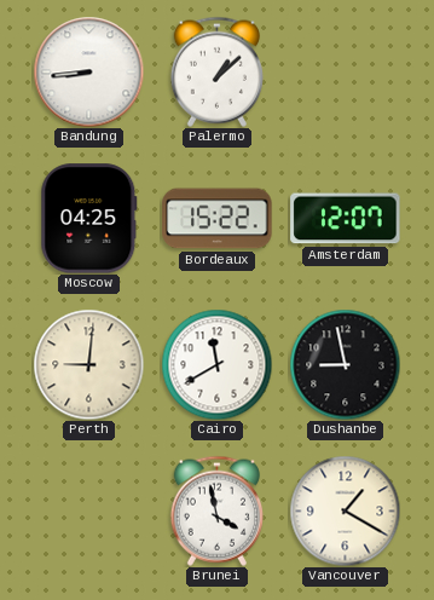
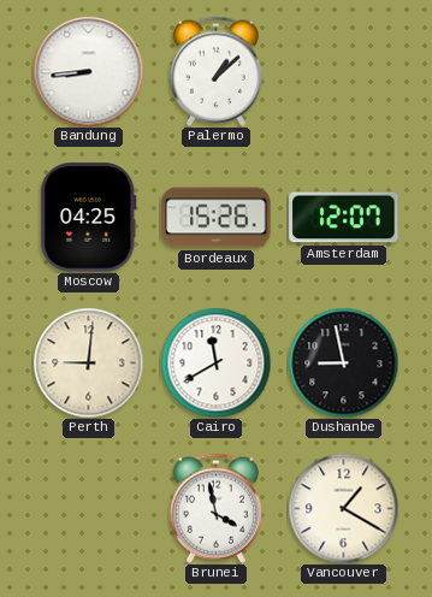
Bordeaux: 15:22 -> 15:26
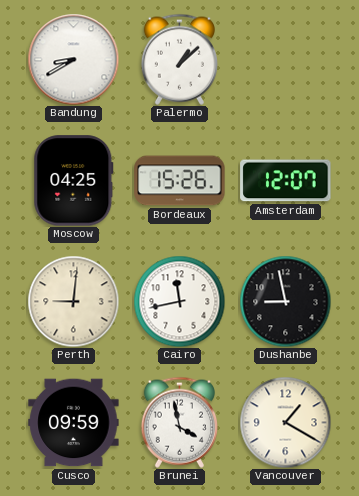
Bandung: 8:44 -> 8:40
Cairo: 11:40 -> 11:43
Cusco: none -> 09:59
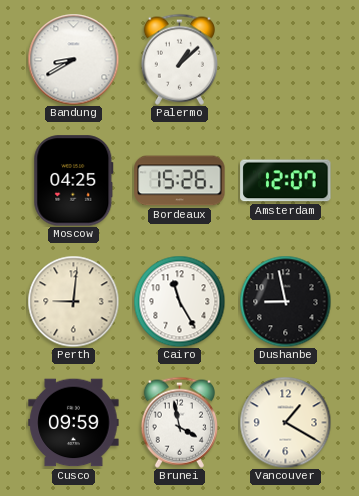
Cairo: 11:43 -> 11:25
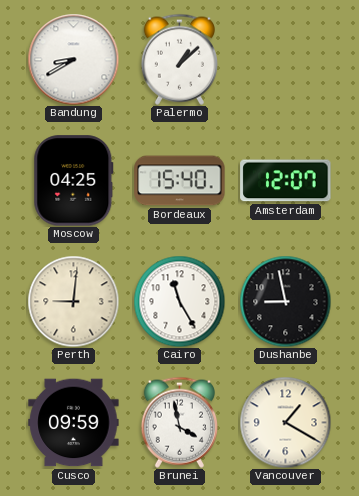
Bordeaux: 15:26 -> 15:40
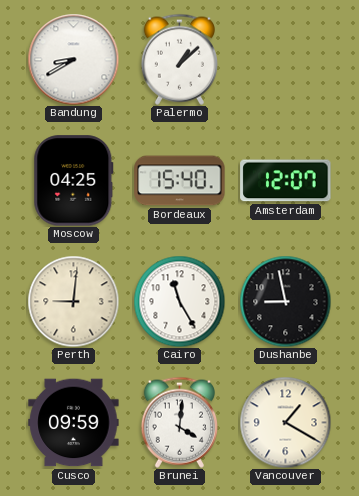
Brunei: 3:58 -> 4:01
